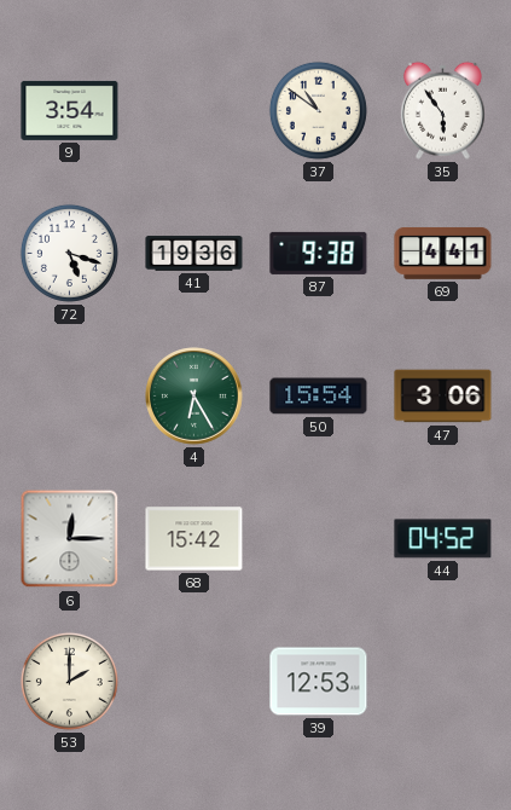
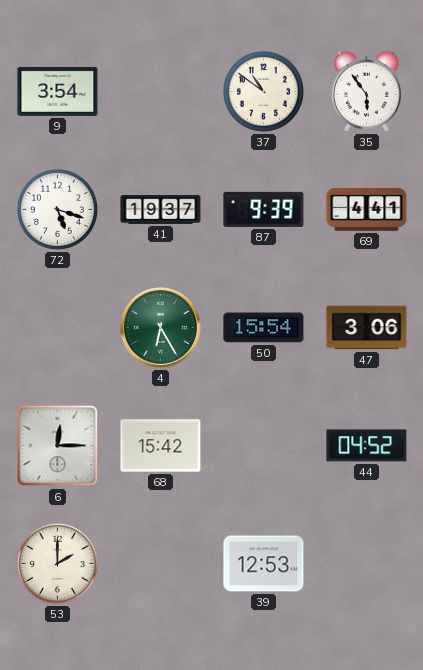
41: 19:36 -> 19:37
87: 9:38 -> 9:39
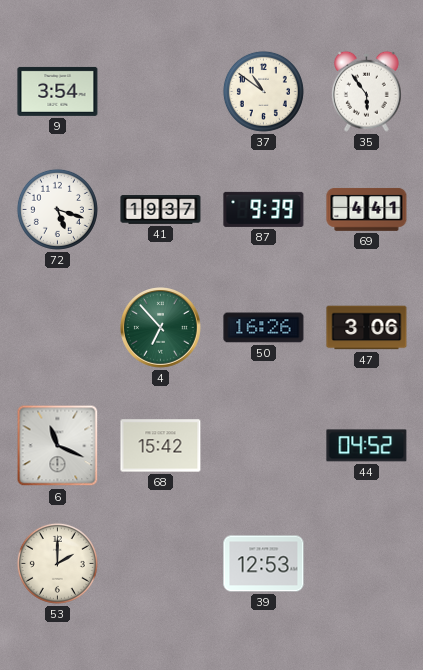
4: 6:25 -> 6:53
50: 15:54 -> 16:26
6: 12:15 -> 11:19
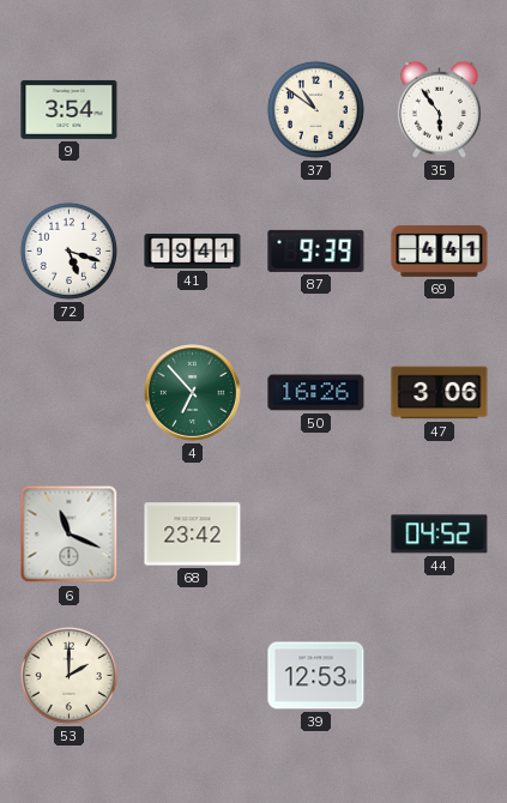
41: 19:37 -> 19:41
68: 15:42 -> 23:42
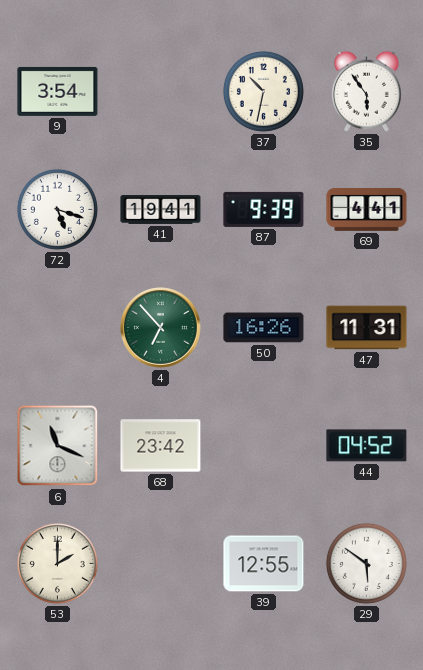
37: 10:51 -> 10:32
47: 3:06 -> 11:31
39: 12:53 -> 12:55
29: none -> 5:51
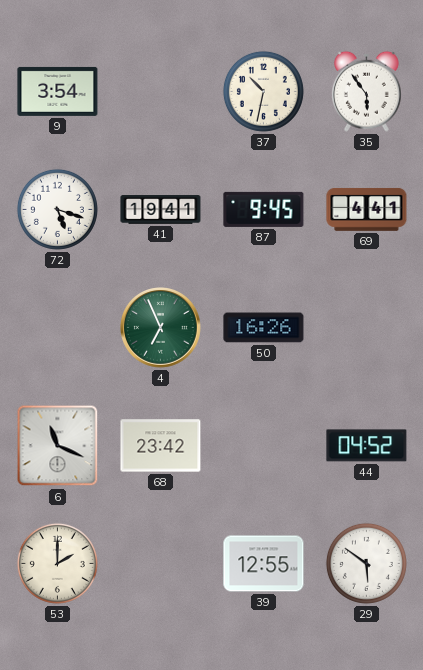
87: 9:39 -> 9:45
4: 6:53 -> 6:56
47: 11:31 -> none
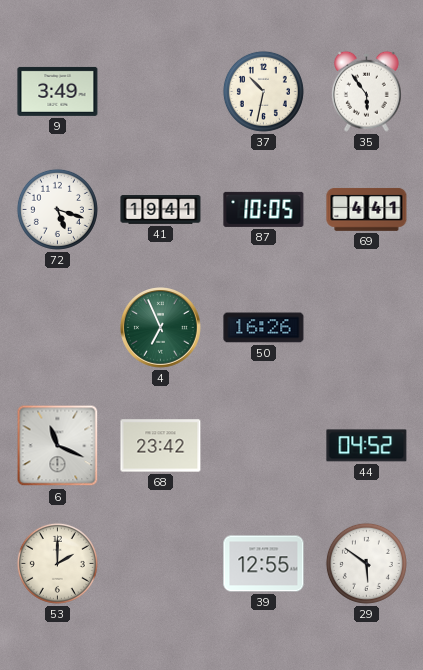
9: 3:54 -> 3:49
87: 9:45 -> 10:05
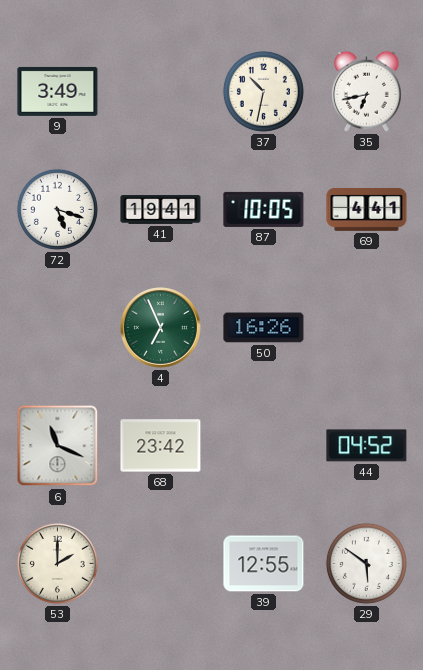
35: 5:54 -> 6:43
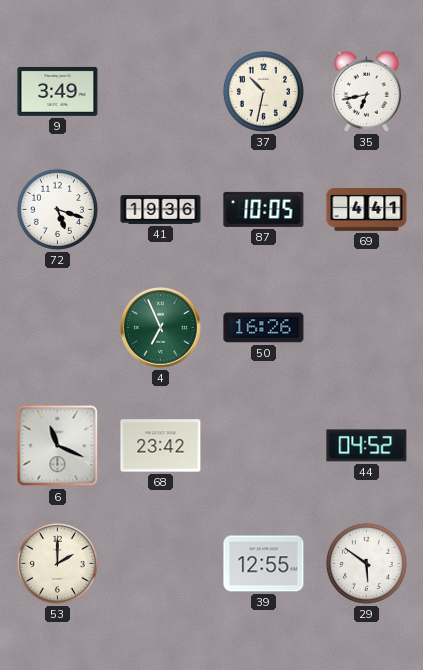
41: 19:41 -> 19:36
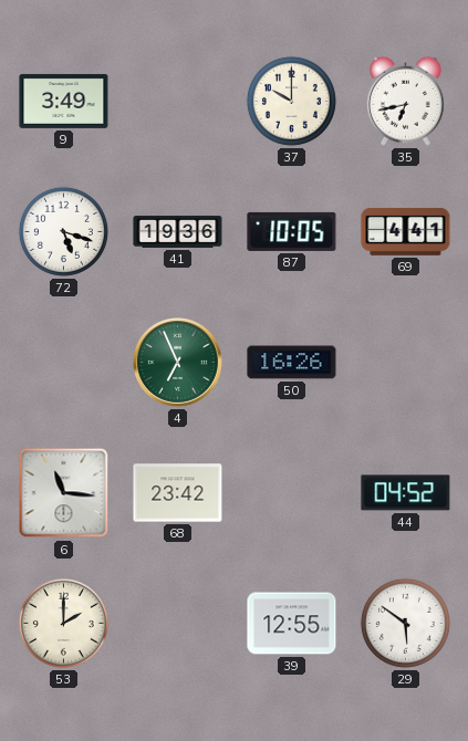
37: 10:32 -> 10:00
6: 11:19 -> 11:16
